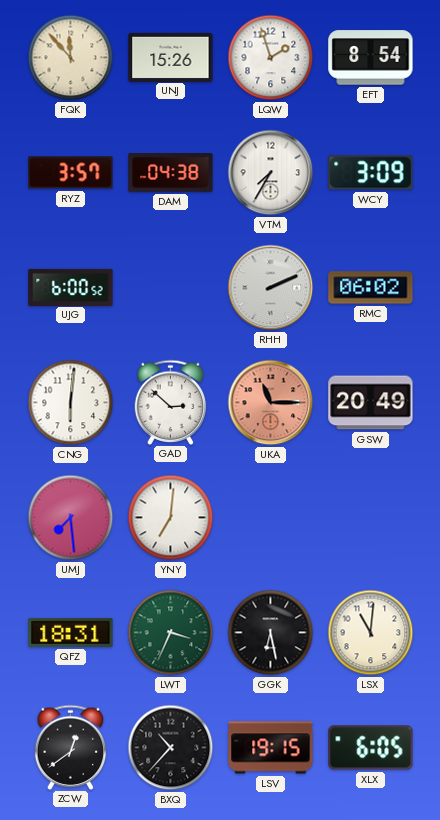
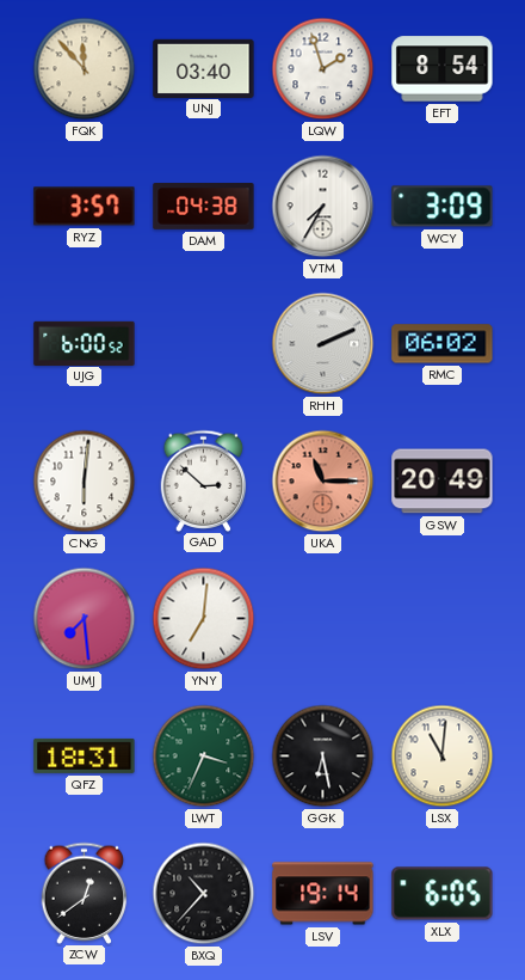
UNJ: 15:26 -> 03:40
LSV: 19:15 -> 19:14
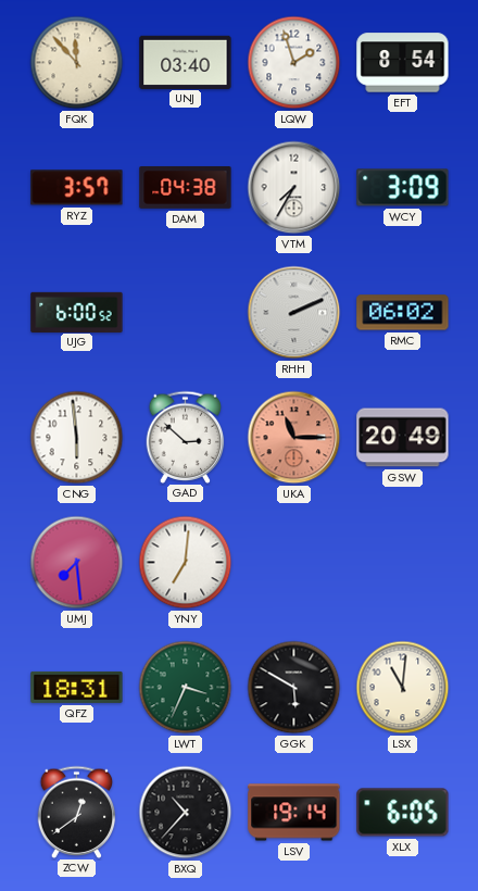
CNG: 6:01 -> 5:59
GGK: 6:28 -> 5:50
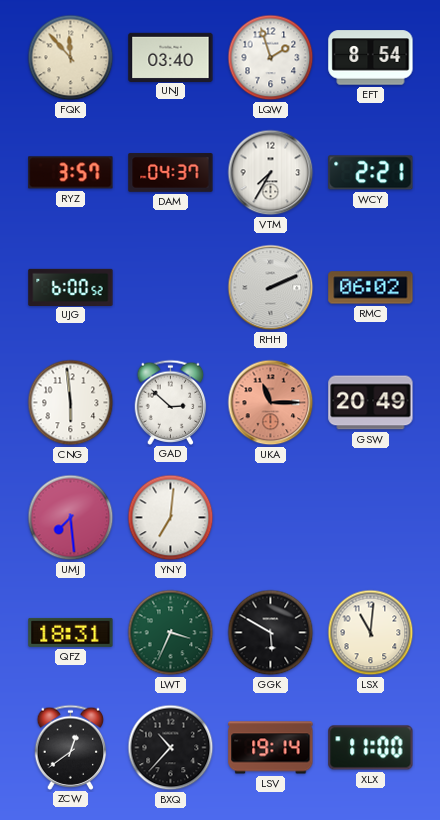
DAM: 04:38 -> 04:37
WCY: 3:09 -> 2:21
XLX: 6:05 -> 11:00
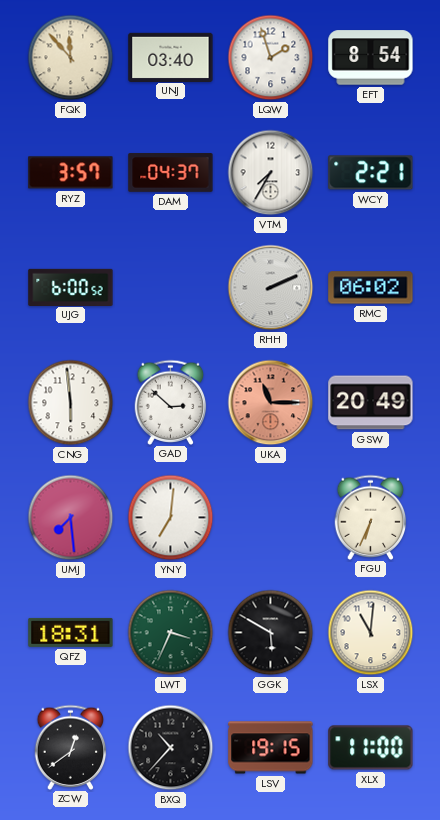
FGU: none -> 6:34
LSV: 19:14 -> 19:15
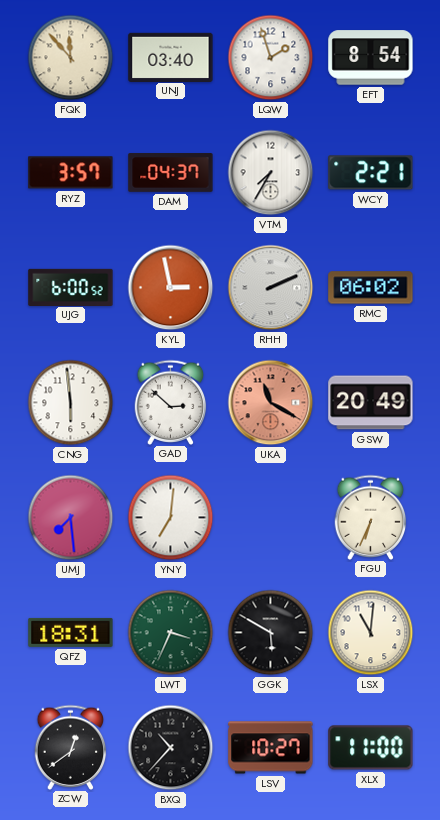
KYL: none -> 2:58
UKA: 11:15 -> 11:20
LSV: 19:15 -> 10:27
